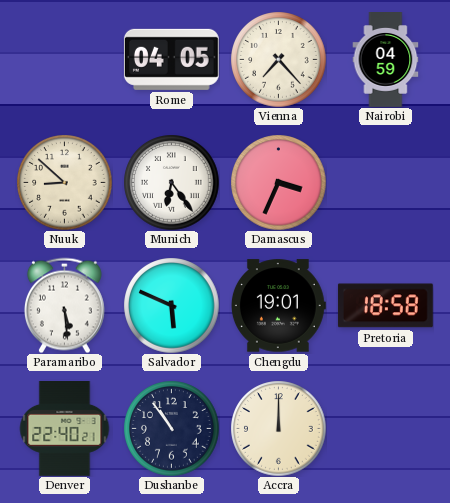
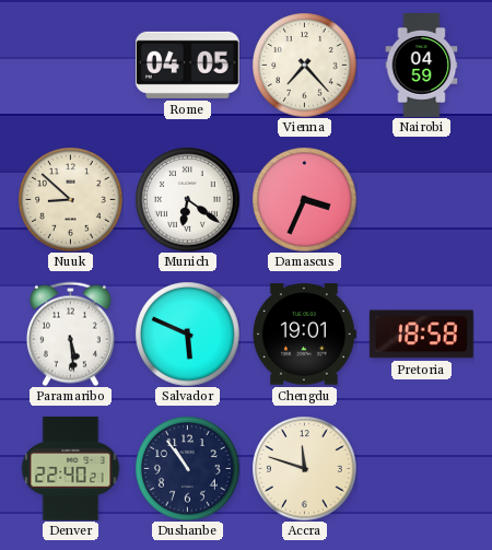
Munich: 6:24 -> 6:21
Accra: 12:00 -> 11:48
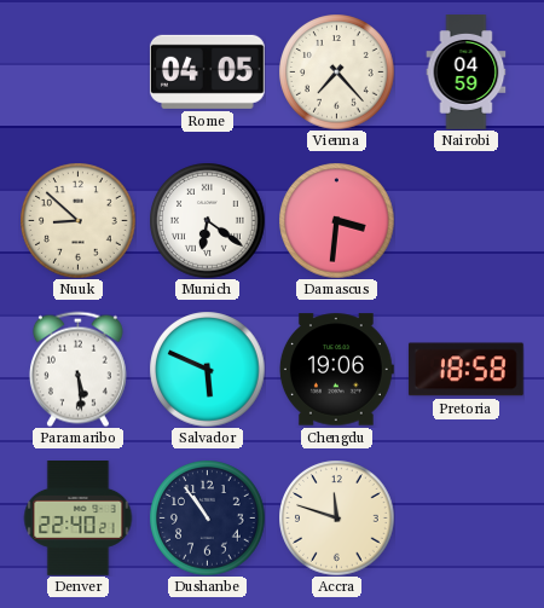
Damascus: 3:34 -> 3:31
Chengdu: 19:01 -> 19:06
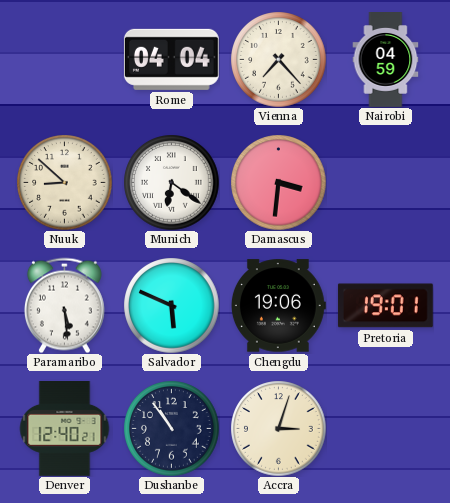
Rome: 04:05 -> 04:04
Pretoria: 18:58 -> 19:01
Denver: 22:40 -> 12:40
Accra: 11:48 -> 3:03
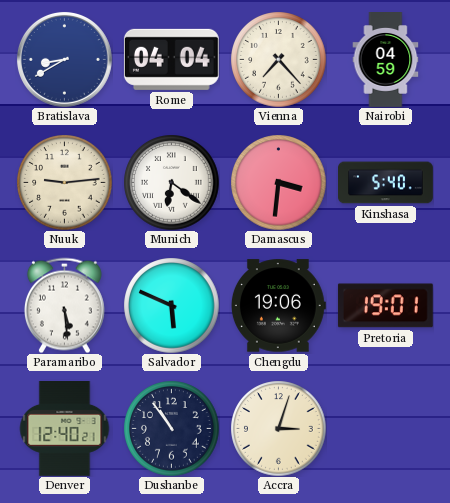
Bratislava: none -> 8:40
Nuuk: 8:52 -> 9:14
Kinshasa: none -> 5:40
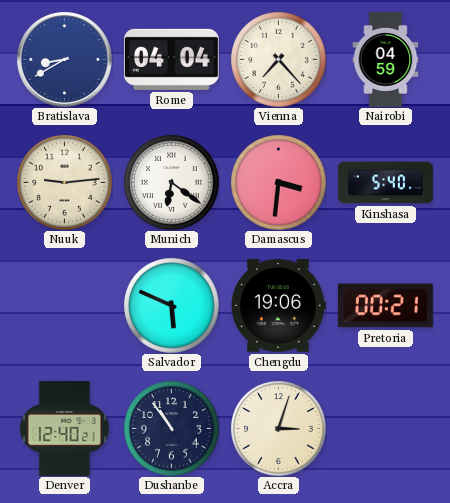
Paramaribo: 5:29 -> none
Pretoria: 19:01 -> 00:21
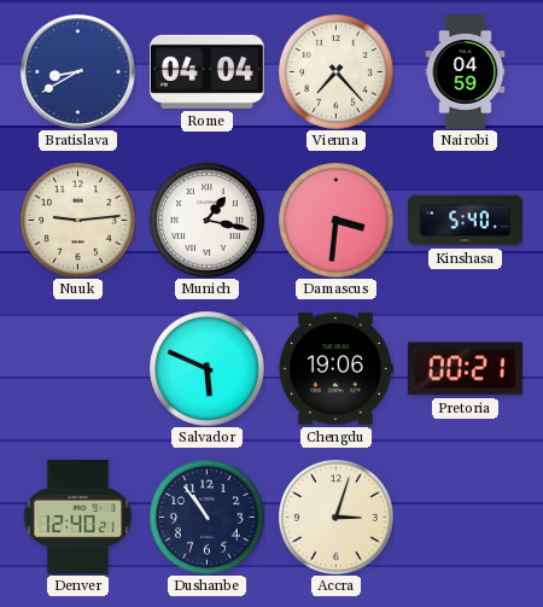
Munich: 6:21 -> 1:17
